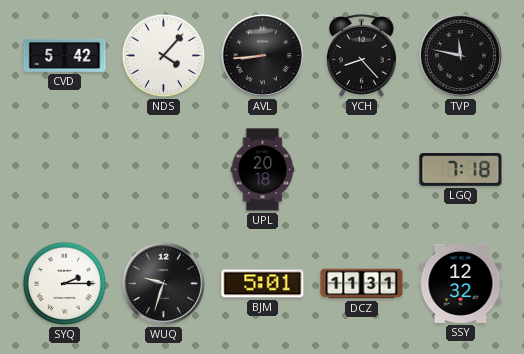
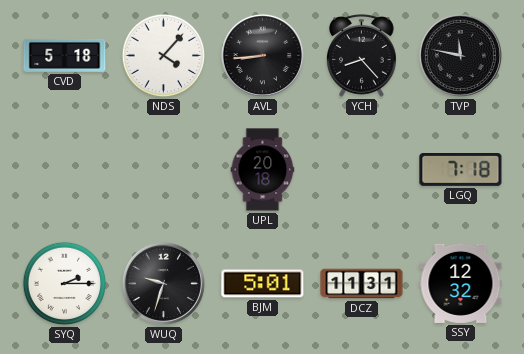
CVD: 5:42 -> 5:18
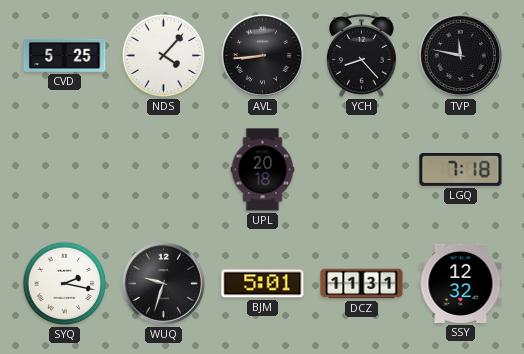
CVD: 5:18 -> 5:25
SYQ: 2:15 -> 2:17
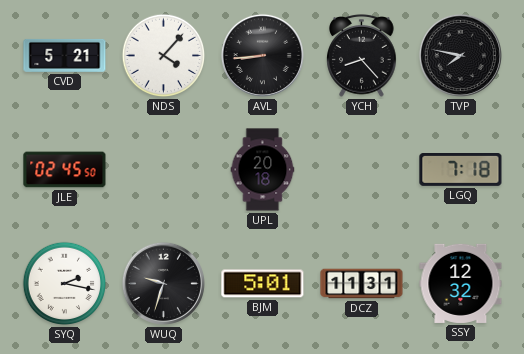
CVD: 5:25 -> 5:21
TVP: 11:47 -> 7:47
JLE: none -> 02:45
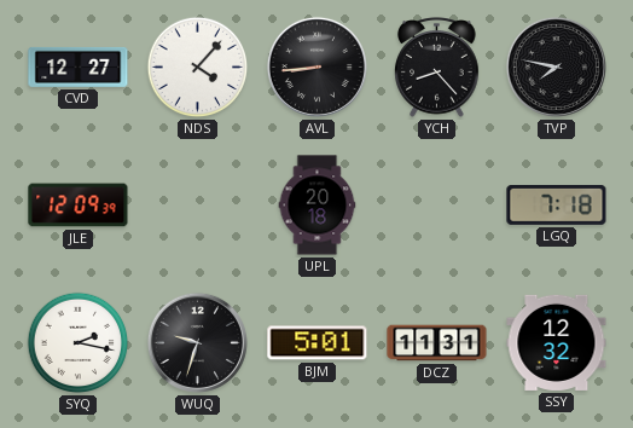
CVD: 5:21 -> 12:27
JLE: 02:45 -> 12:09
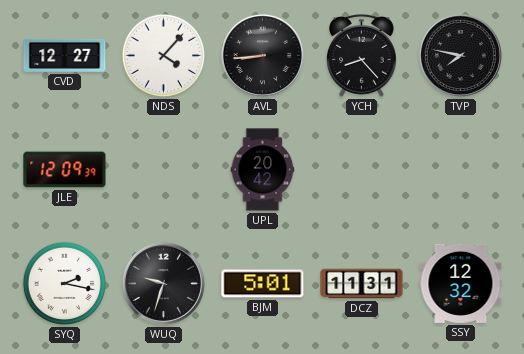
UPL: 20:18 -> 20:42
LGQ: 7:18 -> none
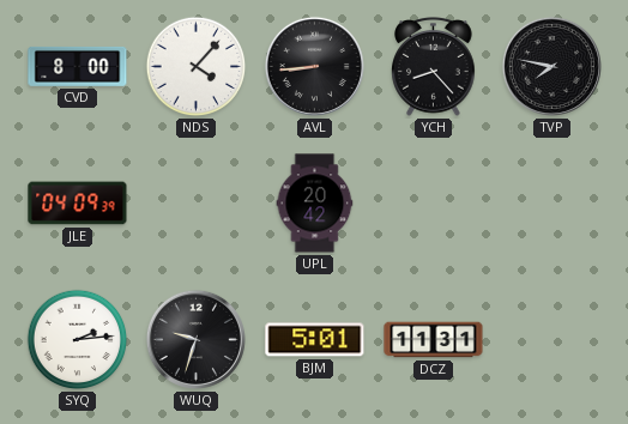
CVD: 12:27 -> 8:00
JLE: 12:09 -> 04:09
SYQ: 2:17 -> 2:14
SSY: 12:32 -> none
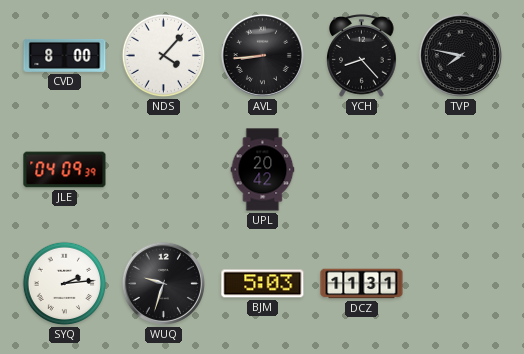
BJM: 5:01 -> 5:03
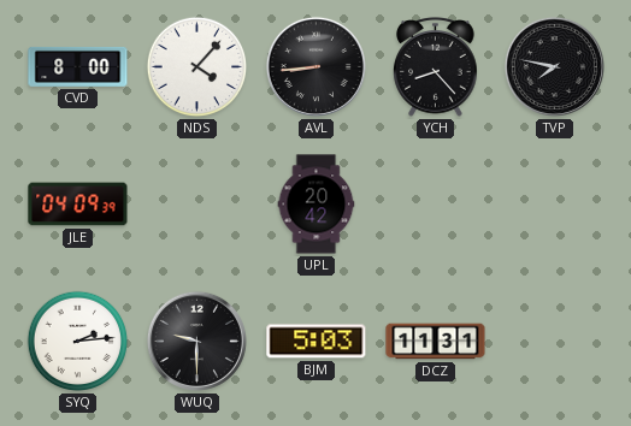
WUQ: 9:33 -> 9:30
